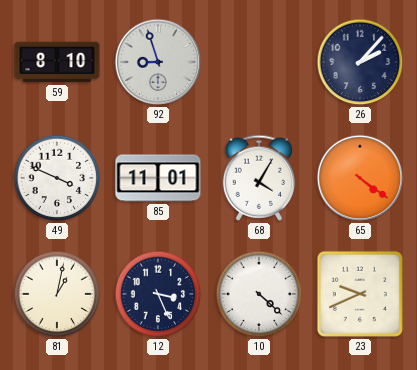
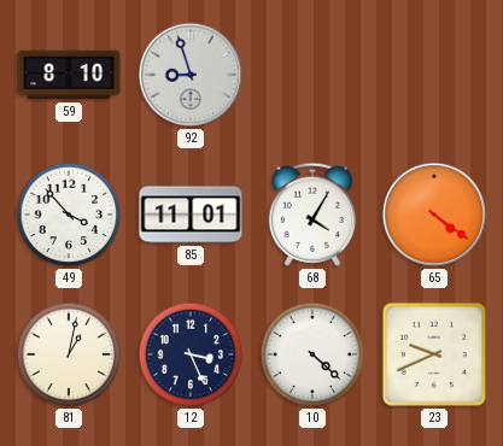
26: 2:07 -> none
49: 3:49 -> 3:53
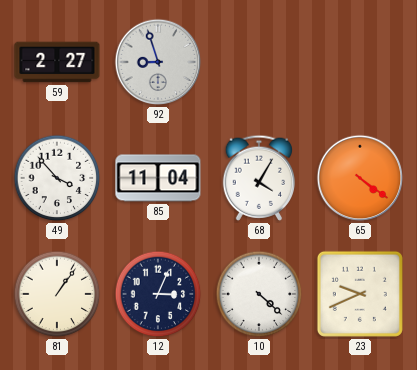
59: 8:10 -> 2:27
85: 11:01 -> 11:04
81: 1:02 -> 1:06
12: 3:26 -> 3:04
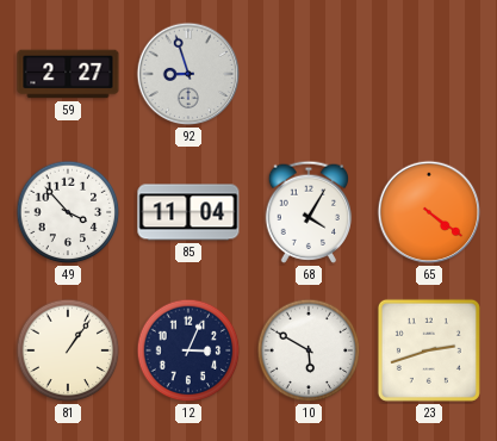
10: 4:22 -> 5:50
23: 9:41 -> 2:42
